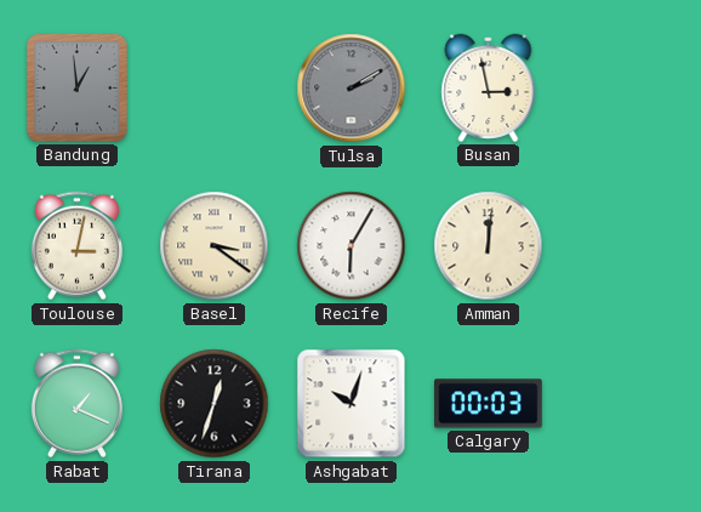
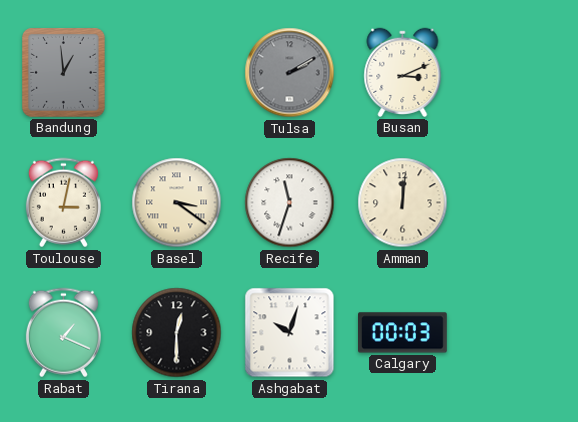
Busan: 2:58 -> 3:11
Recife: 6:05 -> 11:33
Tirana: 12:33 -> 12:30
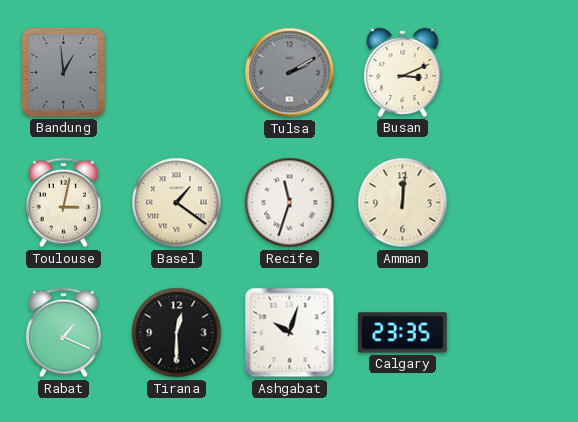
Basel: 3:21 -> 1:21
Calgary: 00:03 -> 23:35
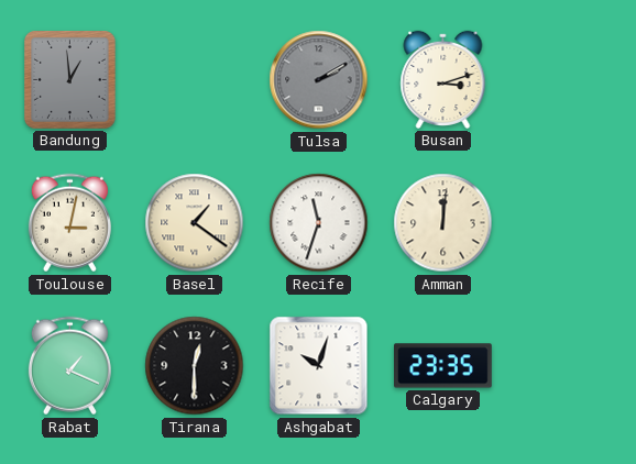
Busan: 3:11 -> 3:12
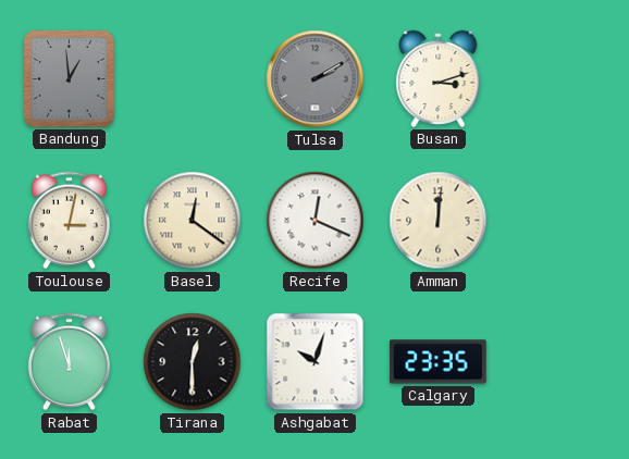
Basel: 1:21 -> 12:21
Recife: 11:33 -> 12:19
Rabat: 1:19 -> 11:57
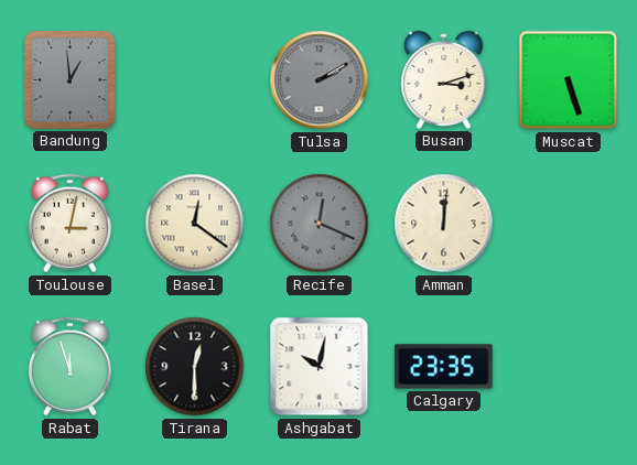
Muscat: none -> 5:27
Recife dial: white -> grey
Ashgabat: 10:03 -> 10:02
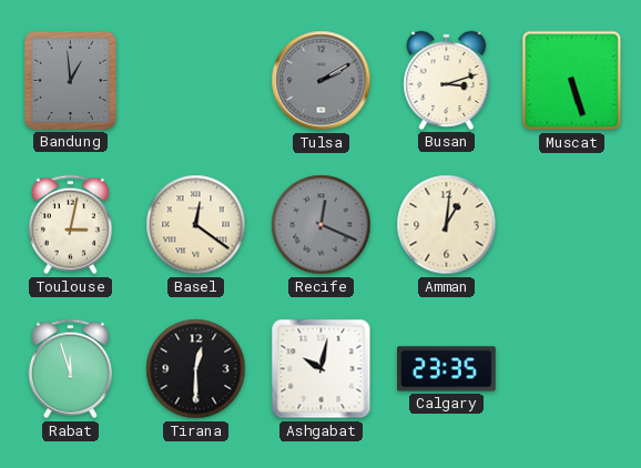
Amman: 12:01 -> 1:01
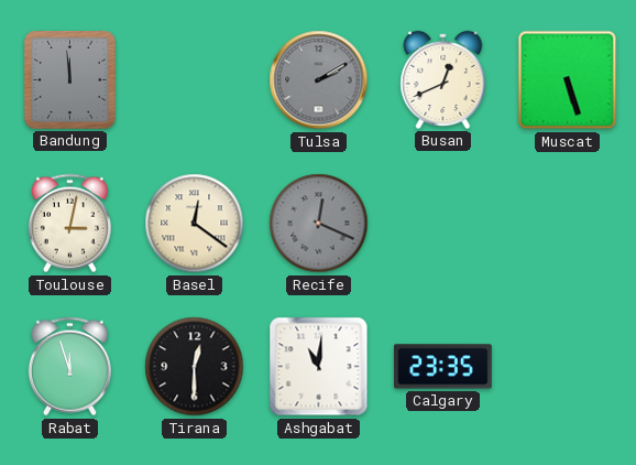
Bandung: 12:59 -> 11:59
Busan: 3:12 -> 12:41
Amman: 1:01 -> none
Ashgabat: 10:02 -> 11:01
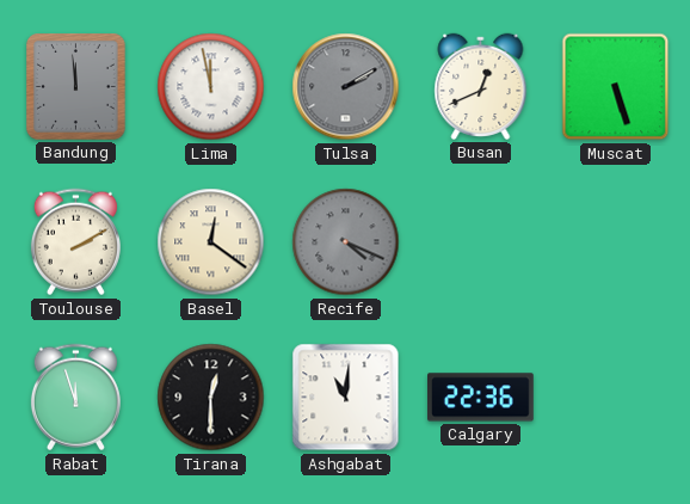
Lima: none -> 11:58
Toulouse: 3:02 -> 2:10
Recife: 12:19 -> 4:19
Calgary: 23:35 -> 22:36
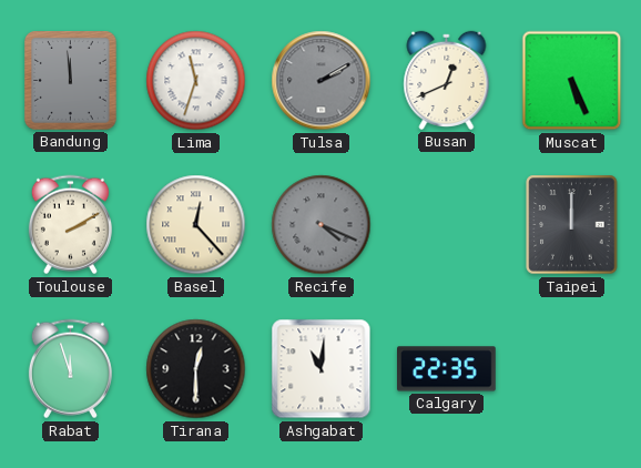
Lima: 11:58 -> 11:33
Muscat: 5:27 -> 5:26
Basel: 12:21 -> 12:23
Taipei: none -> 12:00
Calgary: 22:36 -> 22:35
